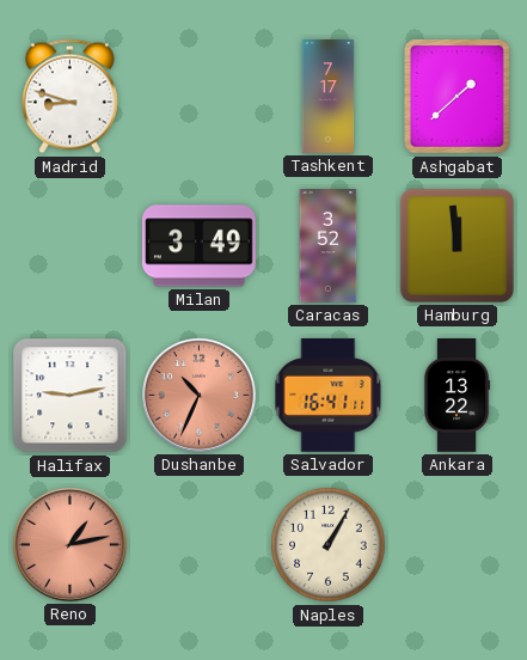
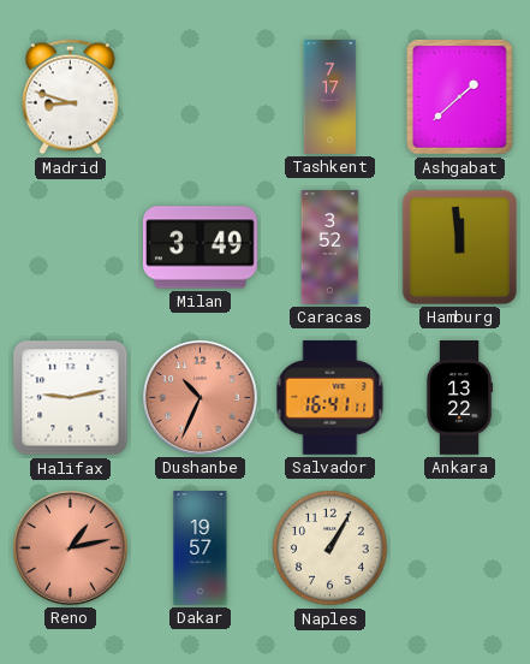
Dakar: none -> 19:57
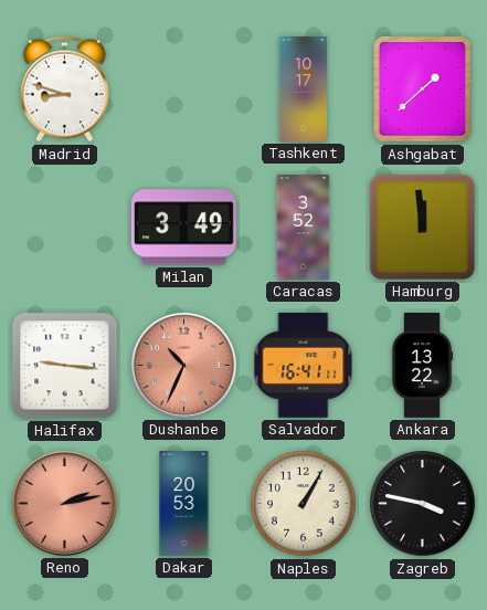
Tashkent: 7:17 -> 10:17
Halifax: 9:13 -> 9:16
Reno: 1:13 -> 2:13
Dakar: 19:57 -> 20:53
Zagreb: none -> 3:47
